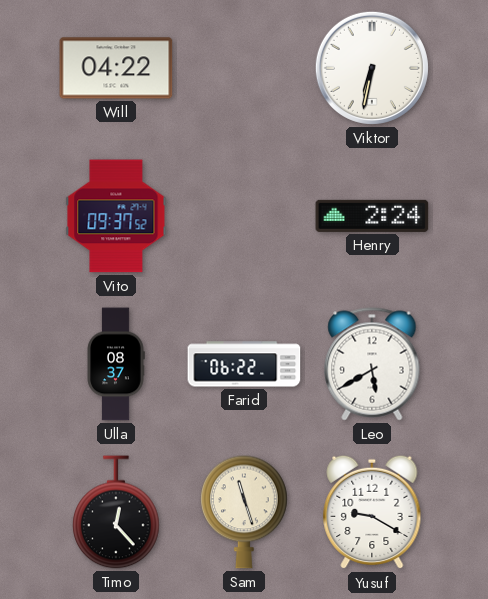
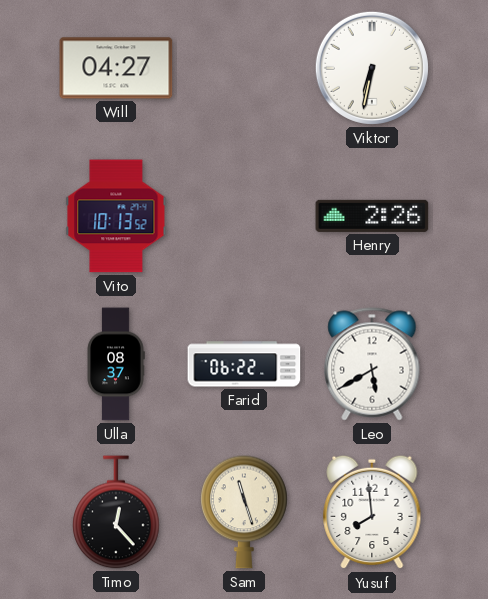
Will: 04:22 -> 04:27
Vito: 09:37 -> 10:13
Henry: 2:24 -> 2:26
Yusuf: 9:20 -> 7:59
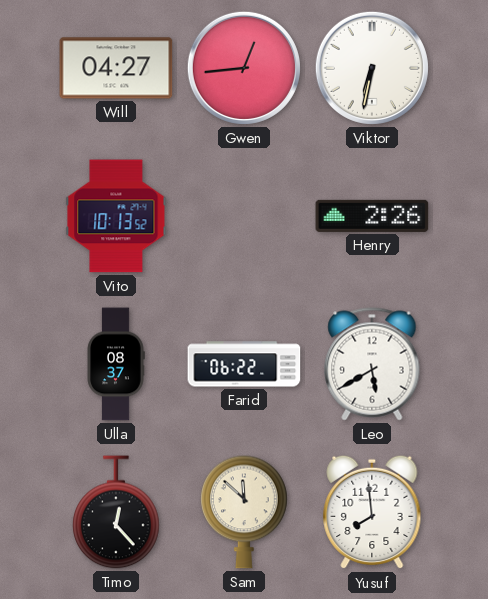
Gwen: none -> 12:44
Sam: 11:27 -> 11:52
